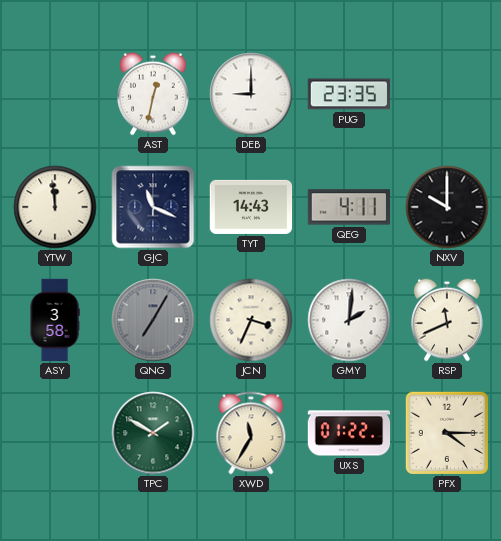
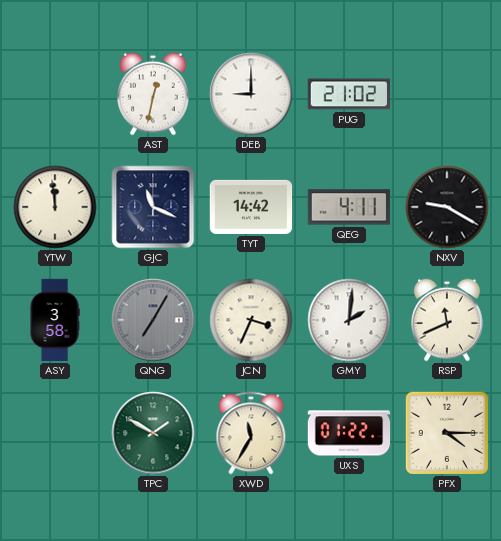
PUG: 23:35 -> 21:02
TYT: 14:43 -> 14:42
NXV: 10:00 -> 9:20
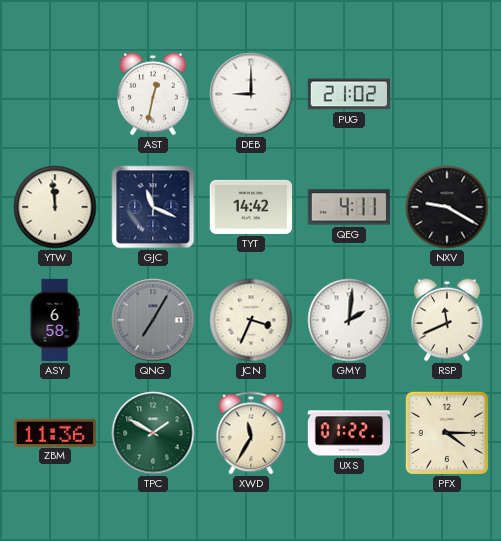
ASY: 3:58 -> 6:58
ZBM: none -> 11:36
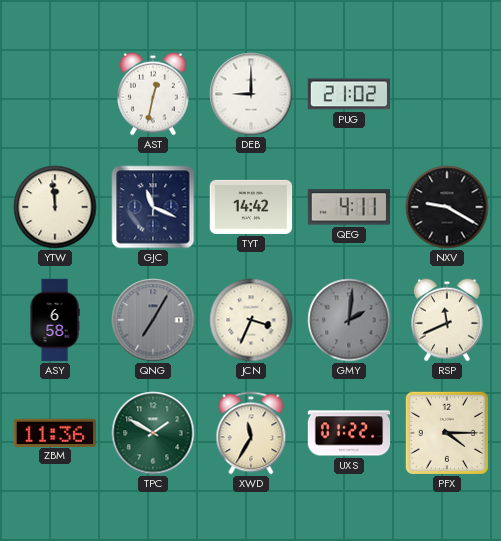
GMY dial: white -> grey
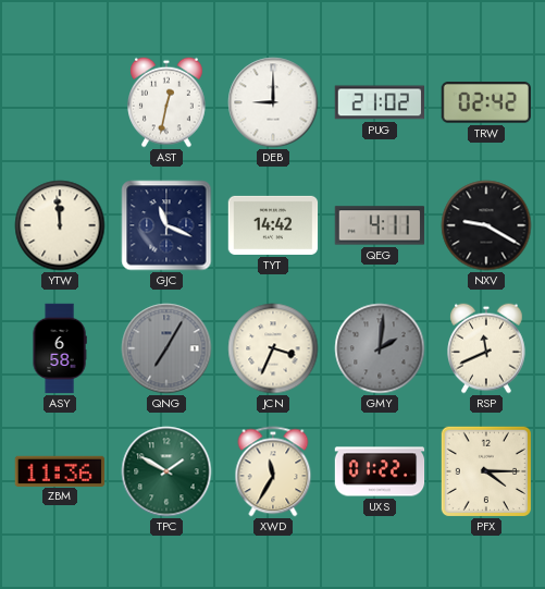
TRW: none -> 02:42
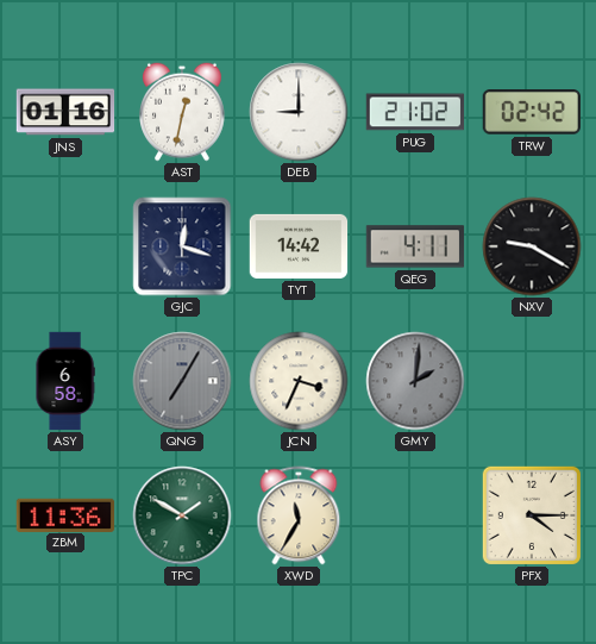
JNS: none -> 01:16
YTW: 11:59 -> none
GJC: 11:19 -> 12:18
RSP: 11:41 -> none
UXS: 01:22 -> none
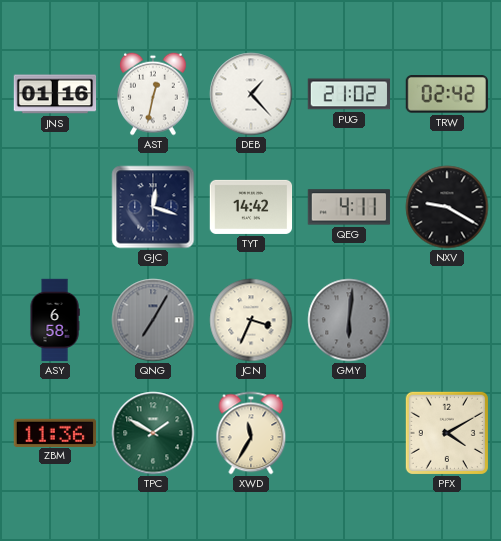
DEB: 9:00 -> 1:23
GMY: 2:01 -> 6:01
PFX: 4:15 -> 4:10
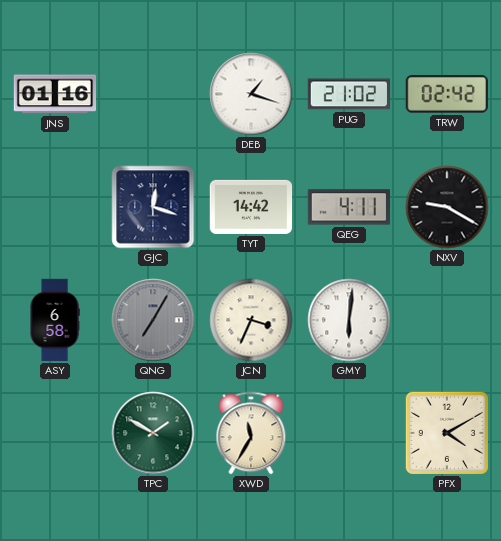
AST: 12:32 -> none
DEB: 1:23 -> 1:18
GMY dial: grey -> white
ZBM: 11:36 -> none
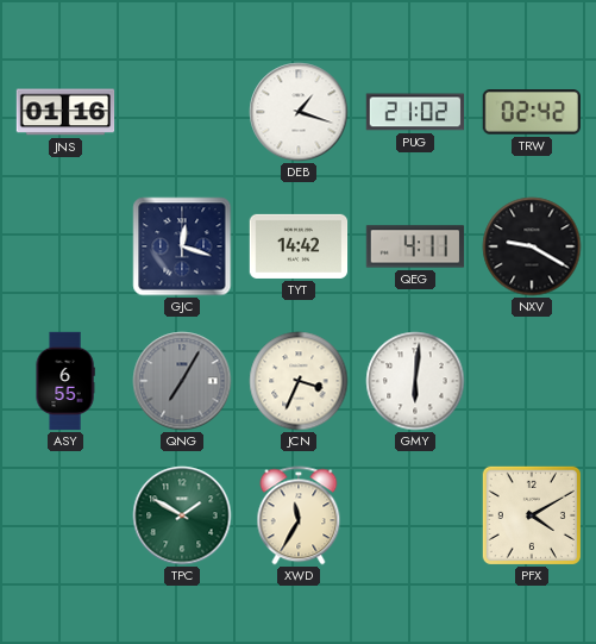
ASY: 6:58 -> 6:55
